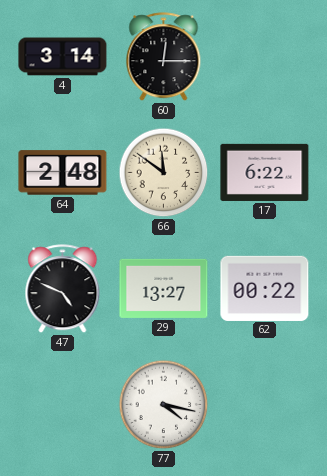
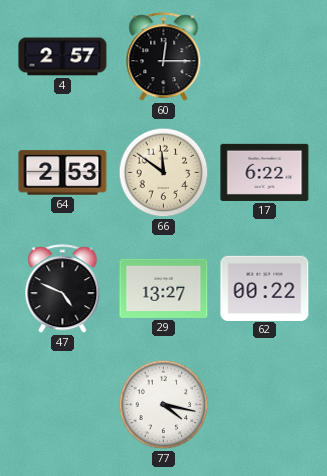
4: 3:14 -> 2:57
64: 2:48 -> 2:53
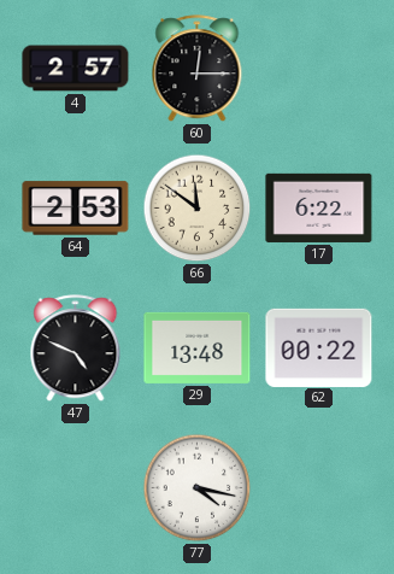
29: 13:27 -> 13:48
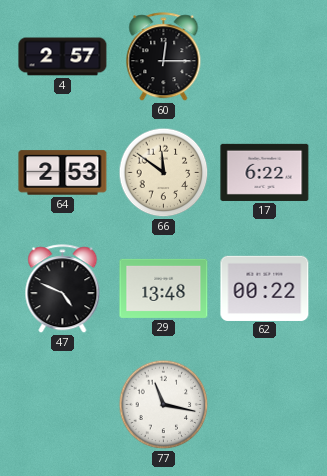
77: 4:17 -> 11:17
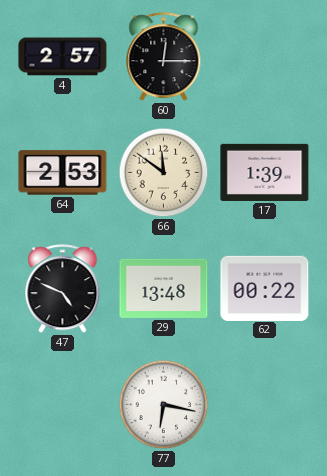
17: 6:22 -> 1:39
77: 11:17 -> 6:17
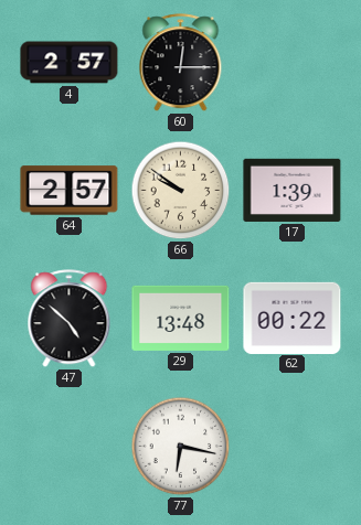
64: 2:53 -> 2:57
66: 11:51 -> 9:51
47: 4:49 -> 4:52
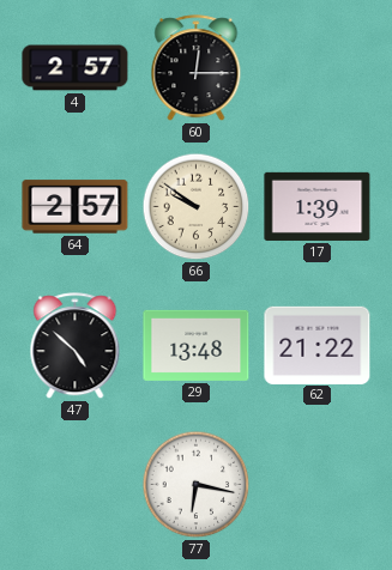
62: 00:22 -> 21:22
